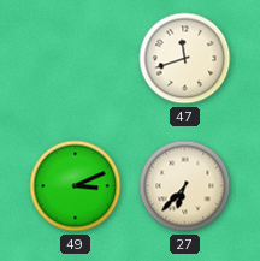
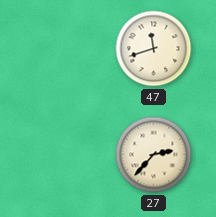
49: 3:11 -> none
27: 6:37 -> 2:37
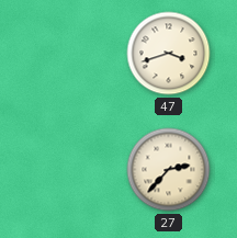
47: 11:42 -> 3:42
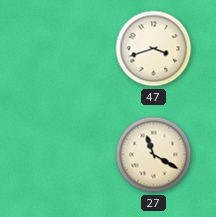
27: 2:37 -> 11:20
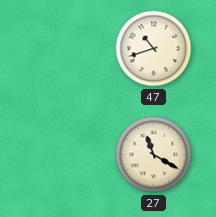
47: 3:42 -> 10:42
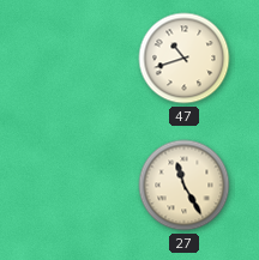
27: 11:20 -> 11:25
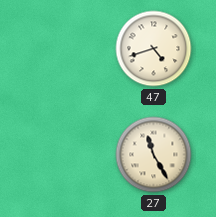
47: 10:42 -> 4:42
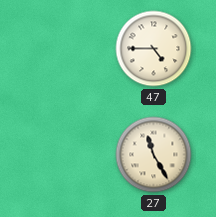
47: 4:42 -> 4:45
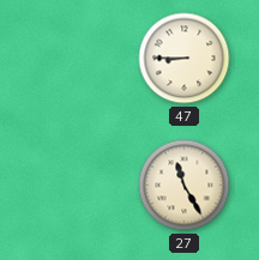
47: 4:45 -> 8:45
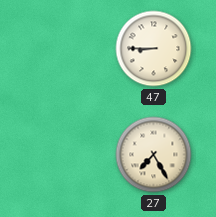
27: 11:25 -> 7:25
